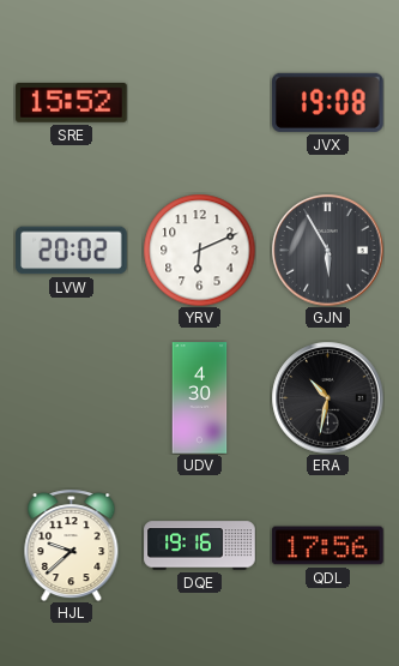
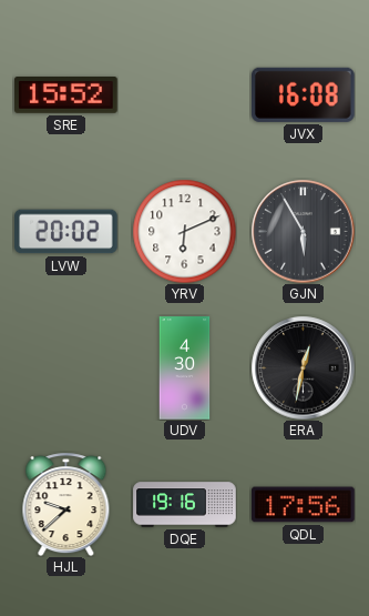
JVX: 19:08 -> 16:08
ERA: 10:32 -> 12:32
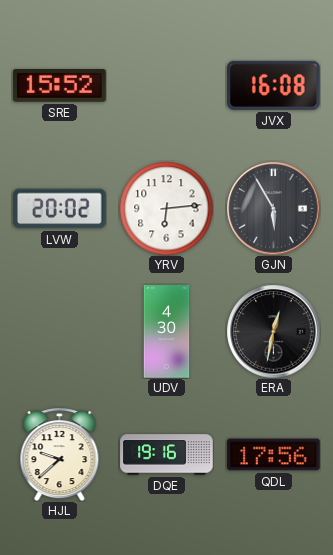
YRV: 6:11 -> 6:14
